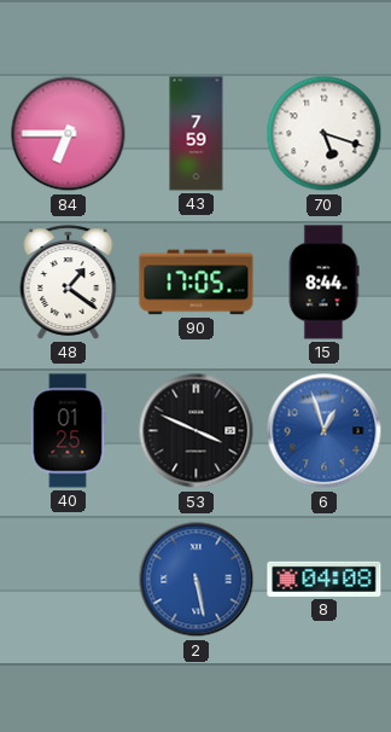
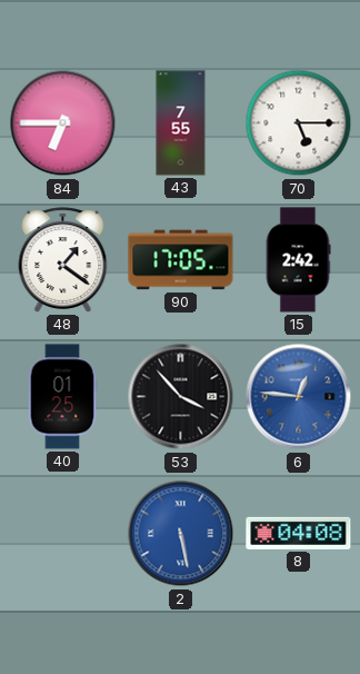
43: 7:59 -> 7:55
70: 5:18 -> 5:15
15: 8:44 -> 2:42
53: 3:49 -> 3:53
6: 12:57 -> 12:46
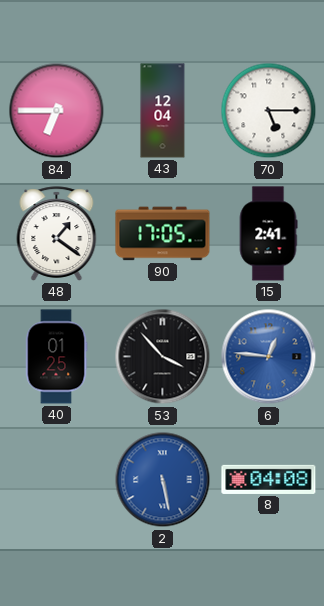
43: 7:55 -> 12:04
15: 2:42 -> 2:41
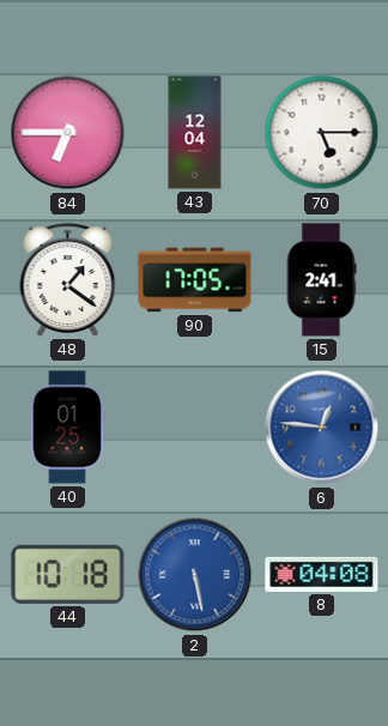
53: 3:53 -> none
44: none -> 10:18
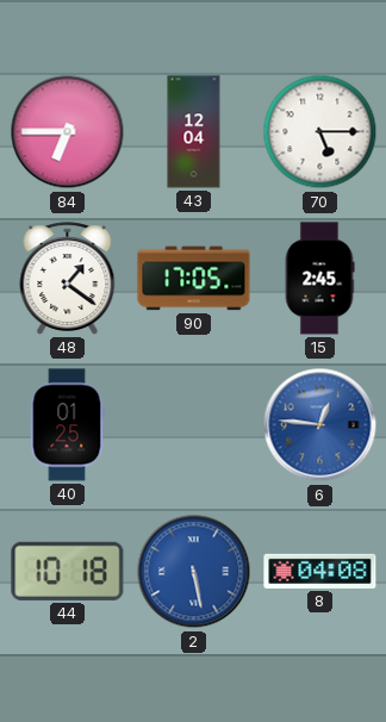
15: 2:41 -> 2:45
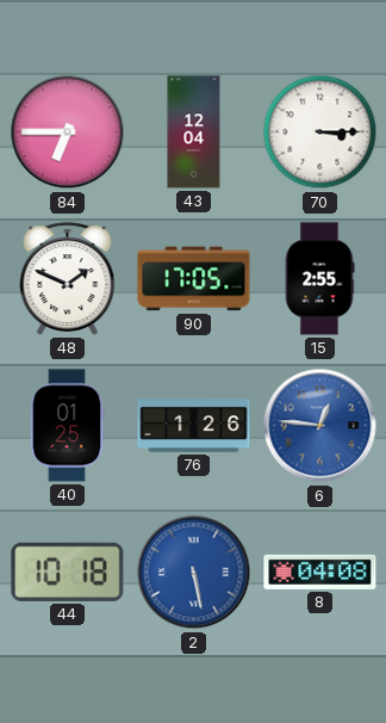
70: 5:15 -> 3:15
48: 1:21 -> 1:49
15: 2:45 -> 2:55
76: none -> 1:26
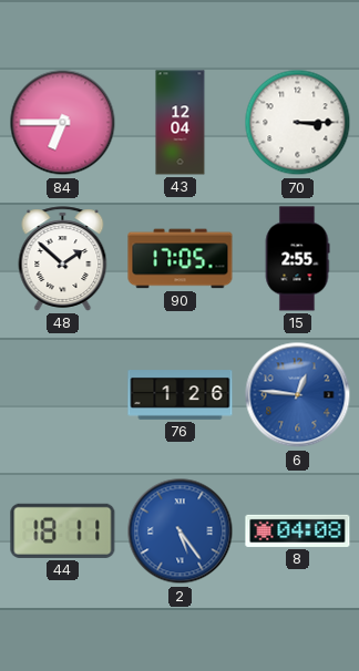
48: 1:49 -> 1:52
40: 01:25 -> none
44: 10:18 -> 18:11
2: 5:28 -> 5:24
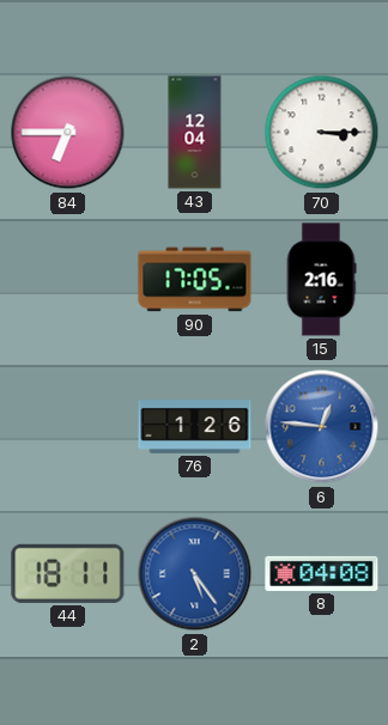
48: 1:52 -> none
15: 2:55 -> 2:16
